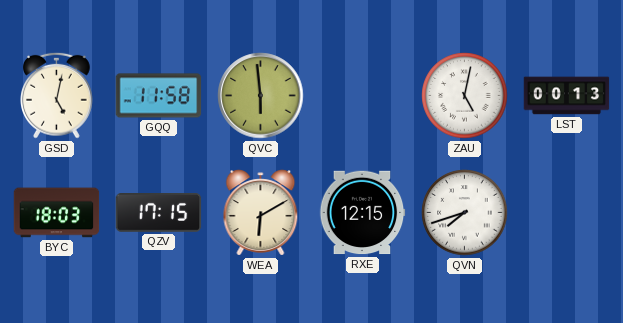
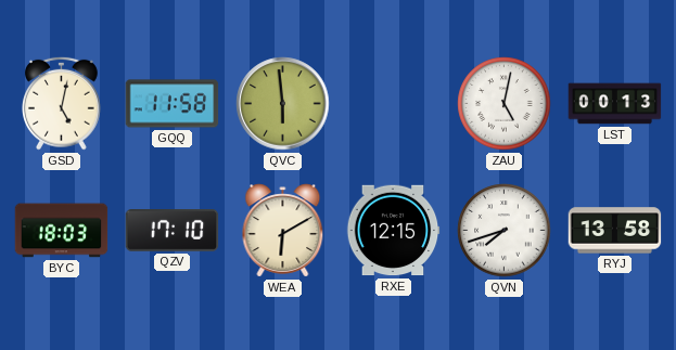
QZV: 17:15 -> 17:10
RYJ: none -> 13:58
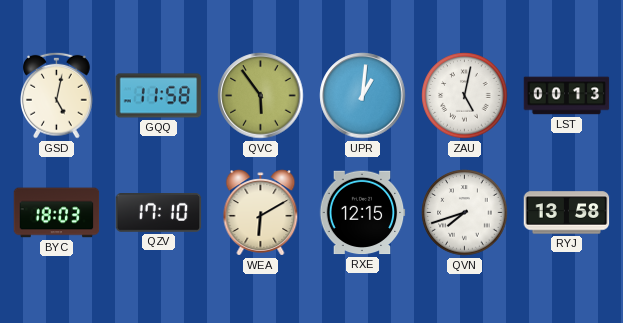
QVC: 5:59 -> 5:54
UPR: none -> 1:01
